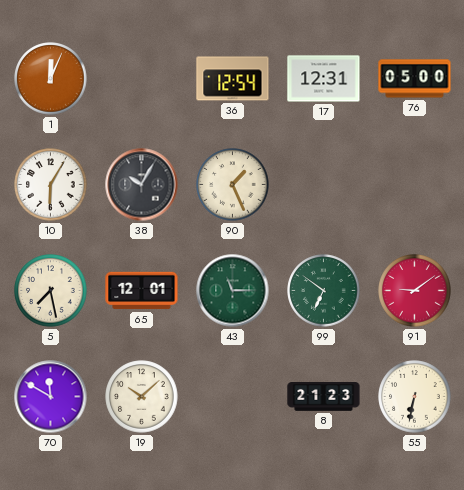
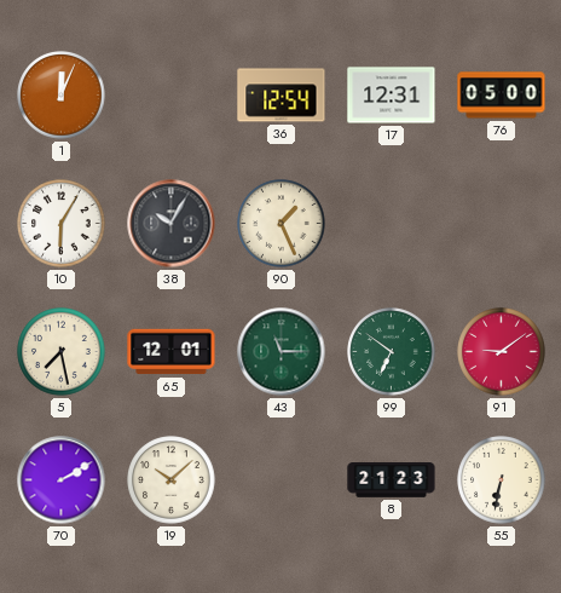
70: 11:50 -> 2:10
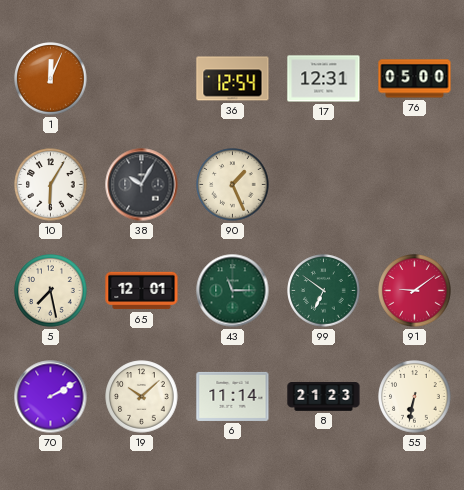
6: none -> 11:14
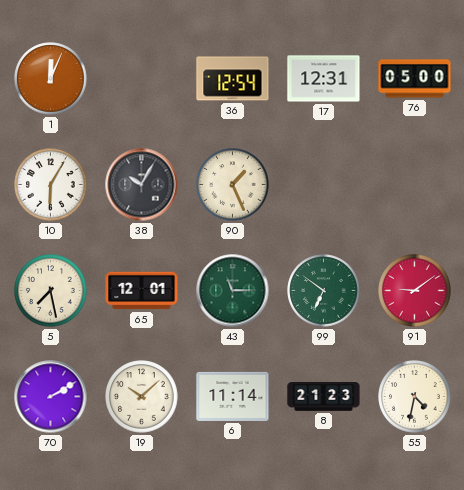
55: 6:32 -> 4:32
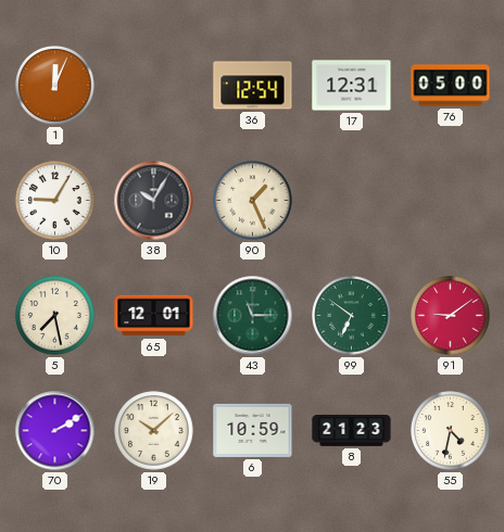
10: 6:05 -> 9:05
6: 11:14 -> 10:59
